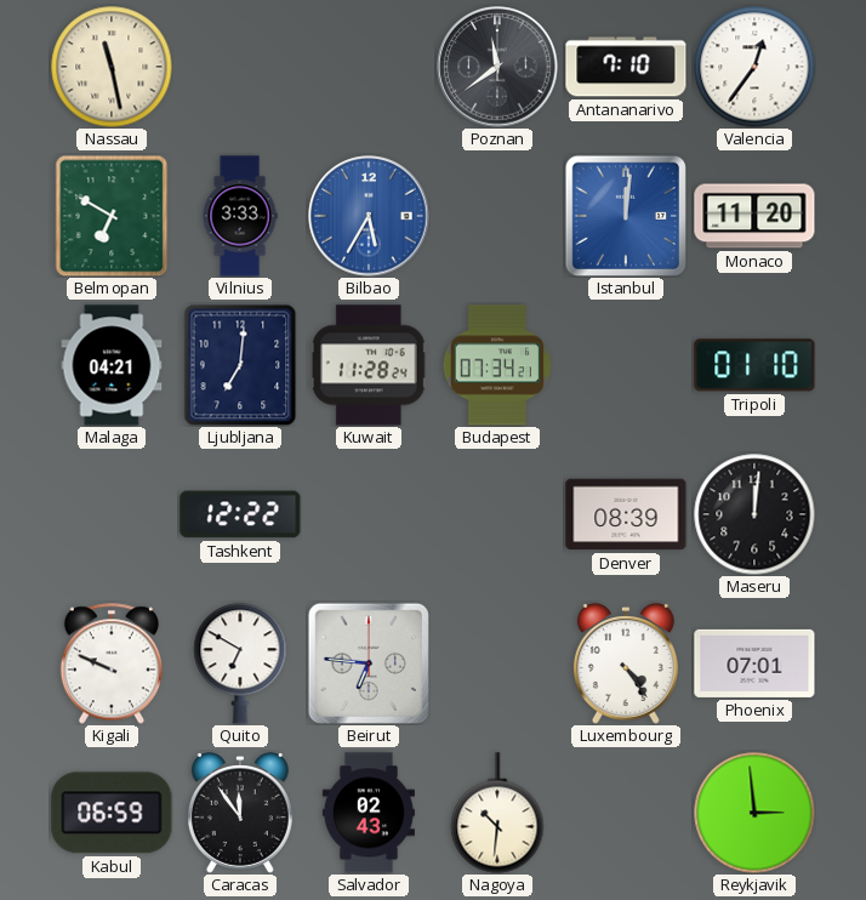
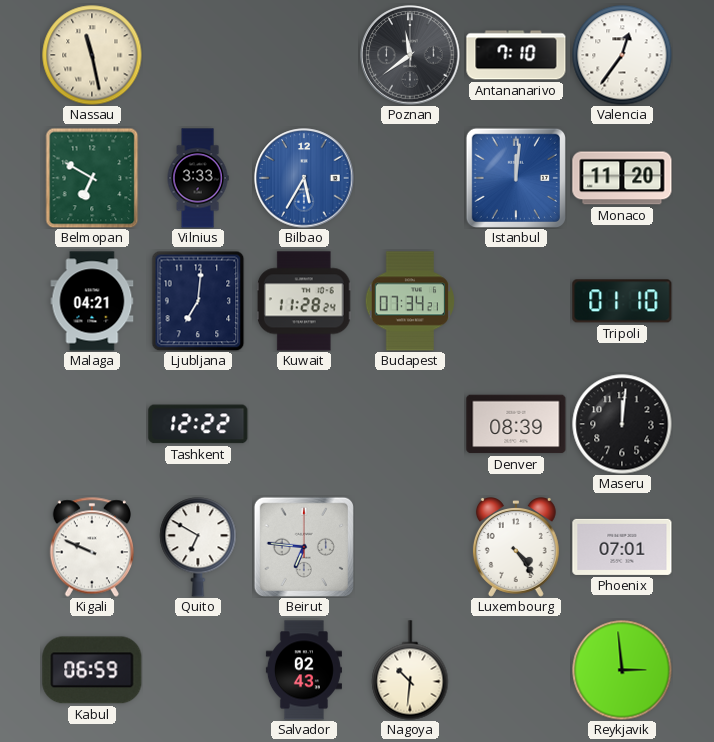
Caracas: 11:54 -> none
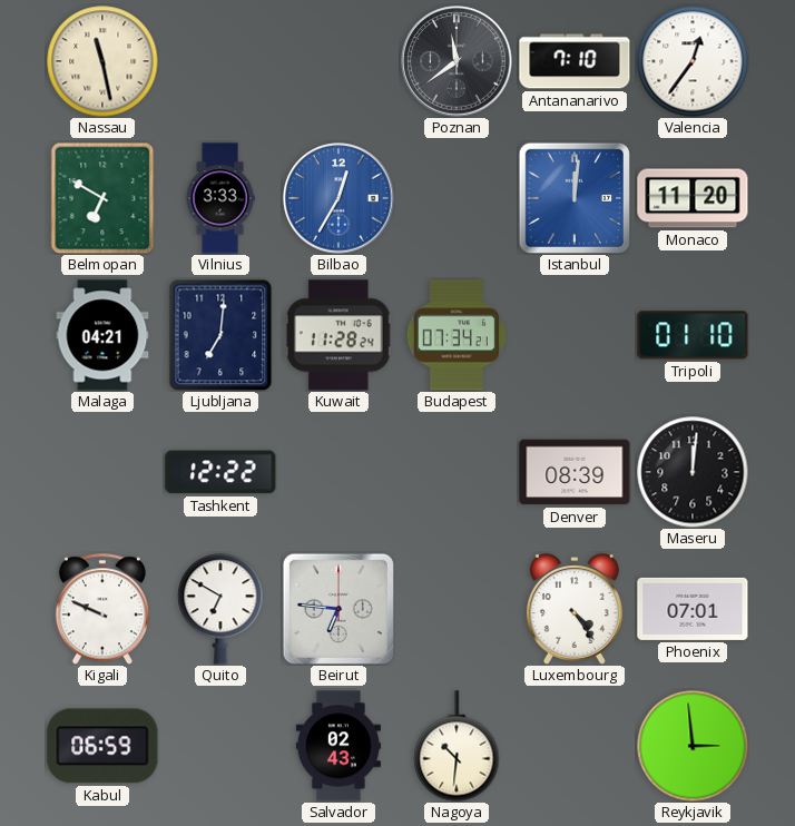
Bilbao: 5:35 -> 12:35
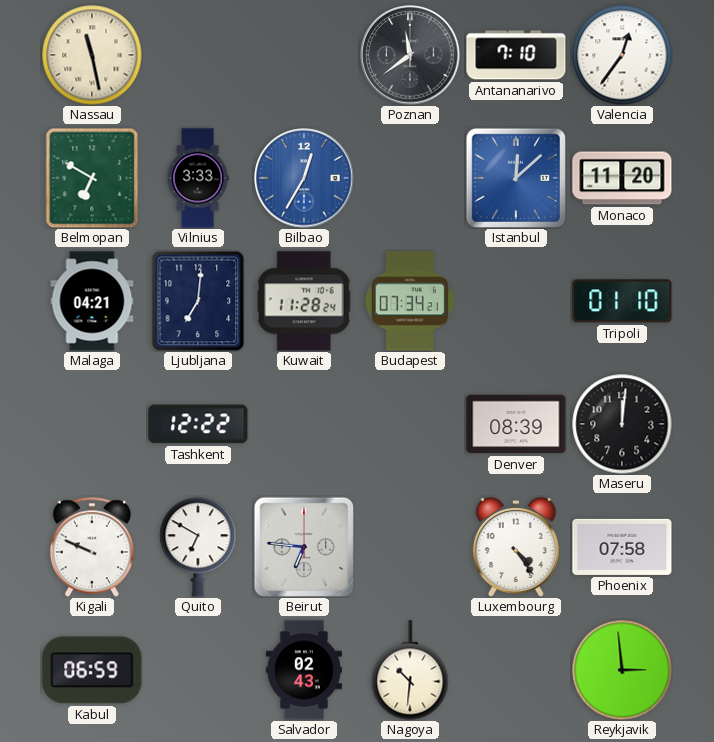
Istanbul: 12:01 -> 12:08
Phoenix: 07:01 -> 07:58
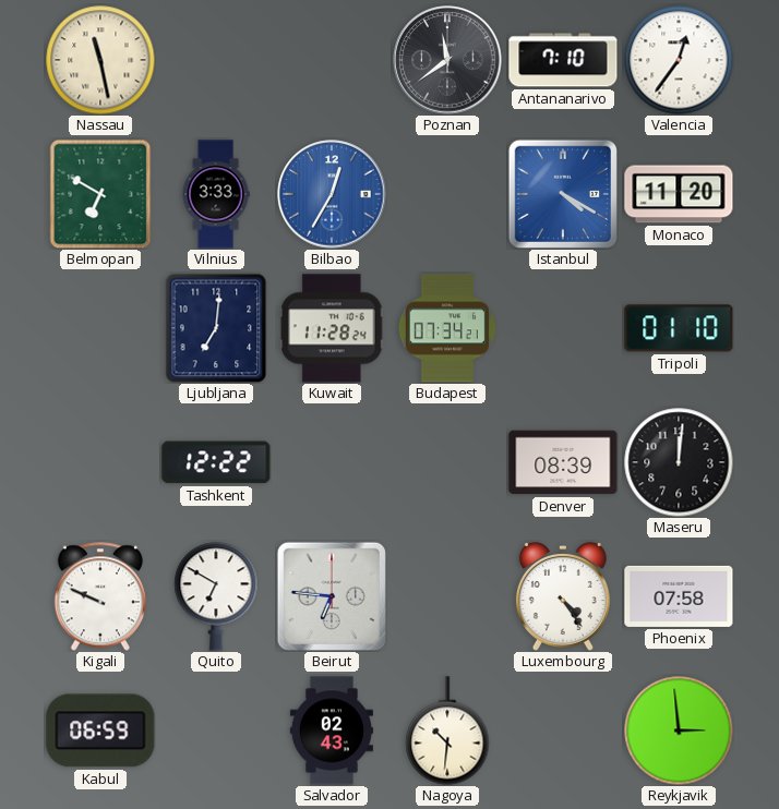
Istanbul: 12:08 -> 4:20
Malaga: 04:21 -> none
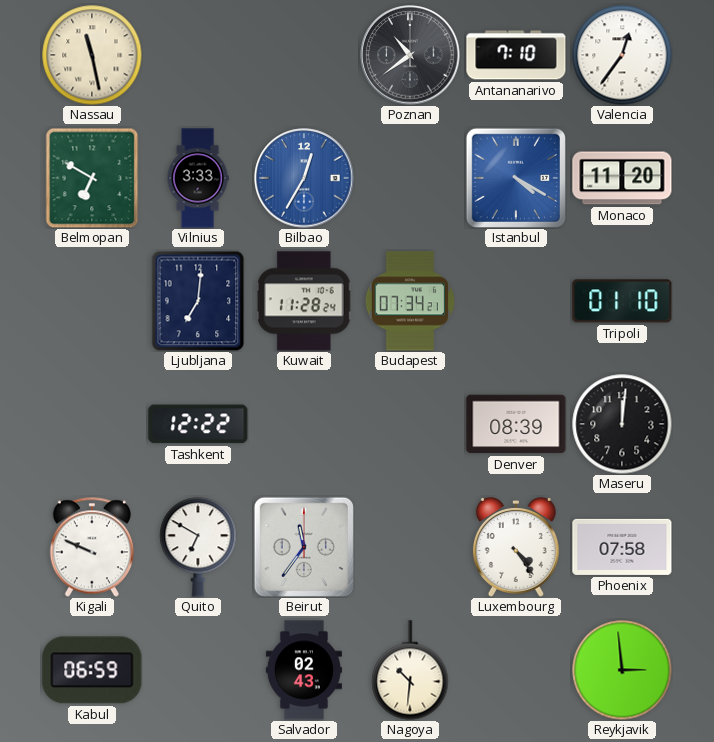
Poznan: 11:39 -> 10:39
Beirut: 6:46 -> 11:36
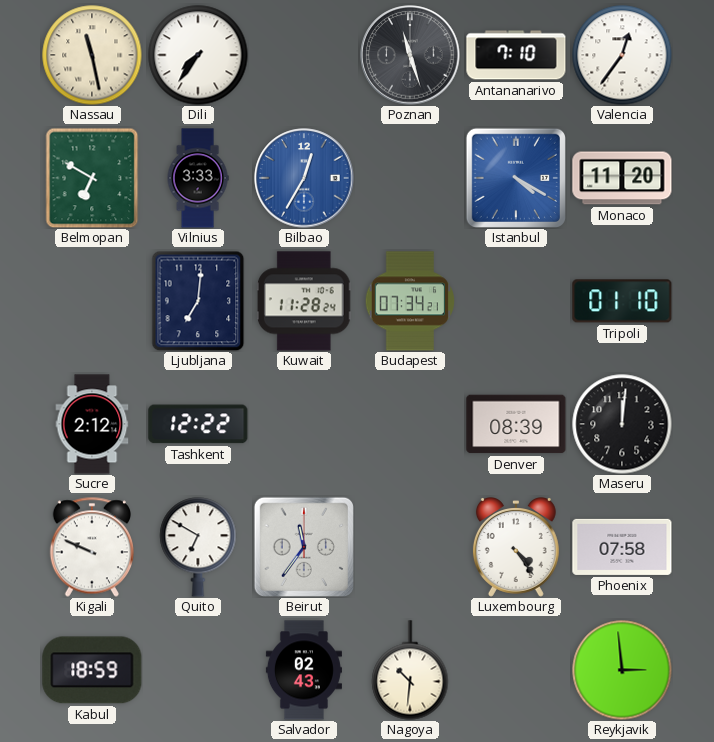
Dili: none -> 7:36
Poznan: 10:39 -> 11:27
Sucre: none -> 2:12
Kabul: 06:59 -> 18:59
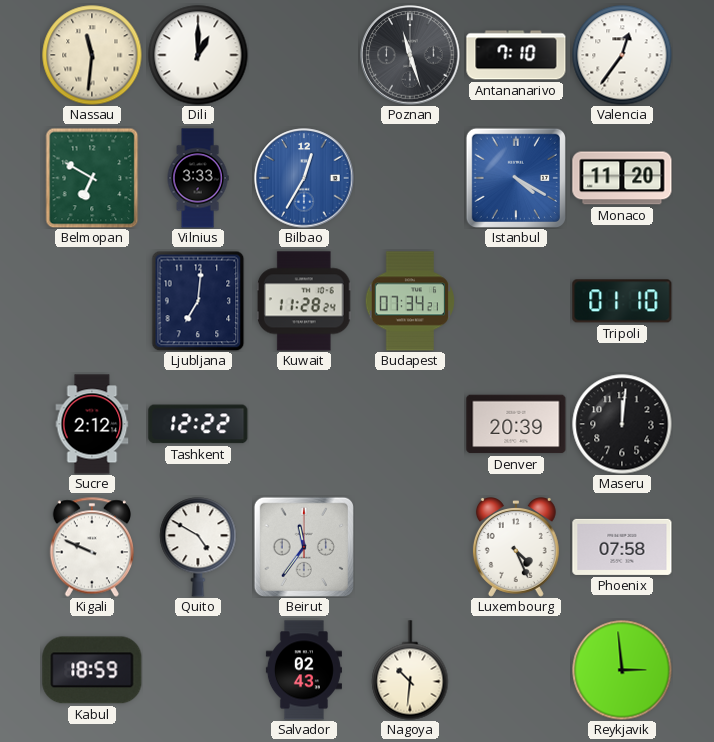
Nassau: 11:28 -> 11:31
Dili: 7:36 -> 1:00
Denver: 08:39 -> 20:39
Quito: 6:50 -> 4:50
Luxembourg: 4:24 -> 4:26
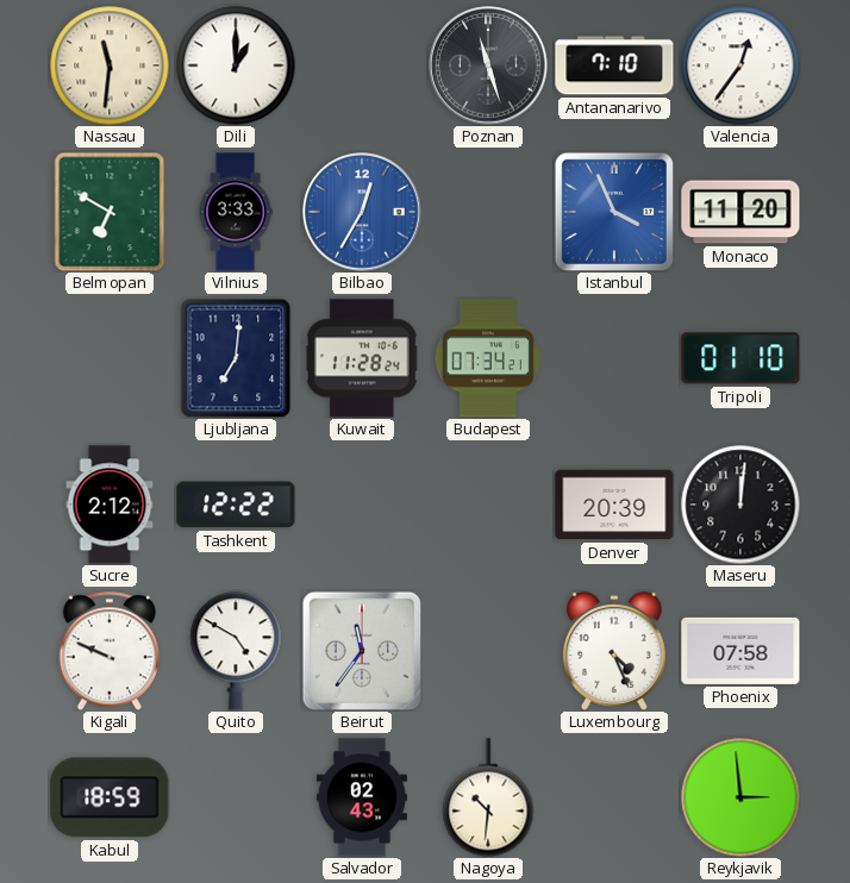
Istanbul: 4:20 -> 3:56
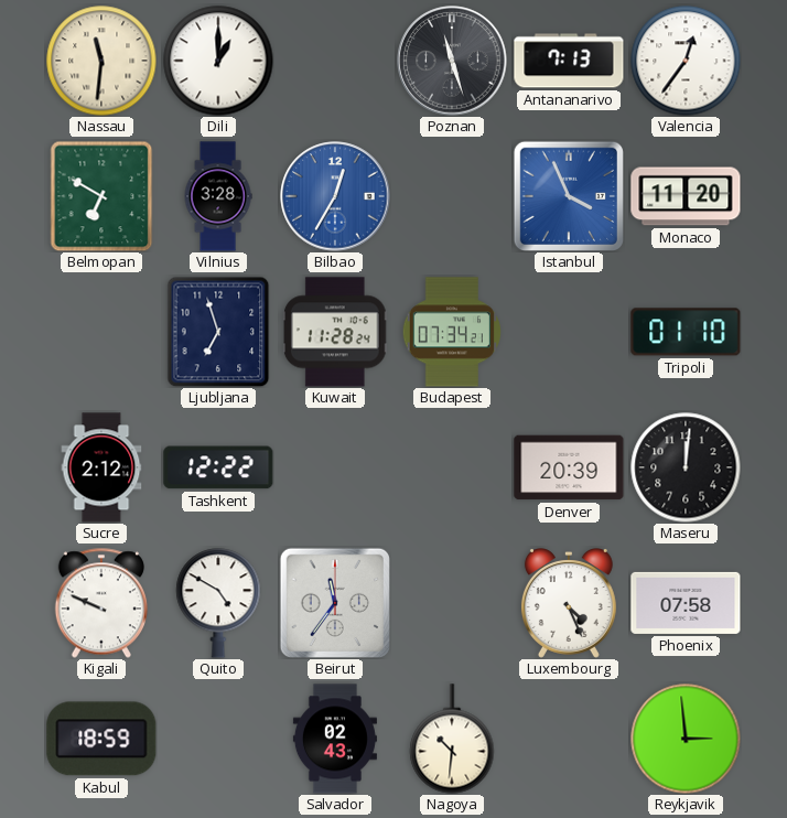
Antananarivo: 7:10 -> 7:13
Vilnius: 3:33 -> 3:28
Ljubljana: 7:01 -> 6:57
